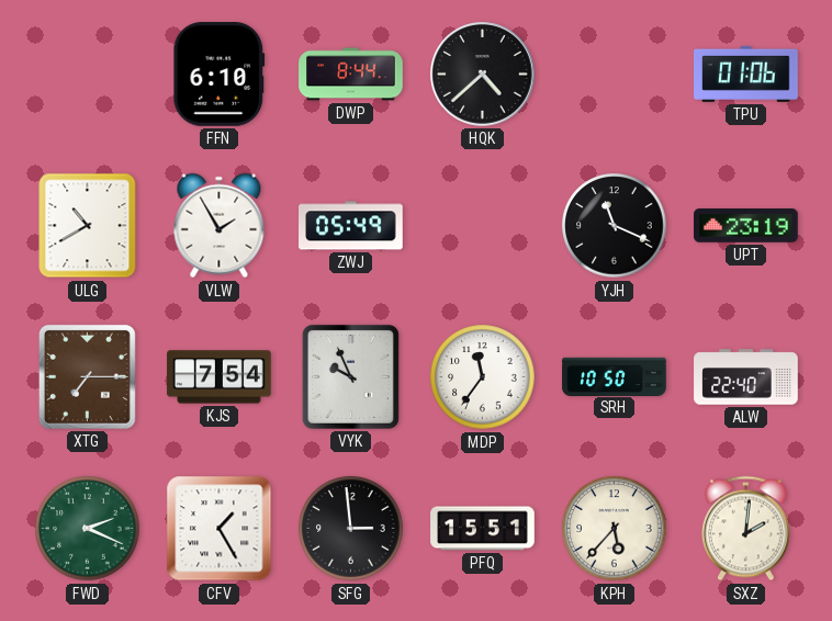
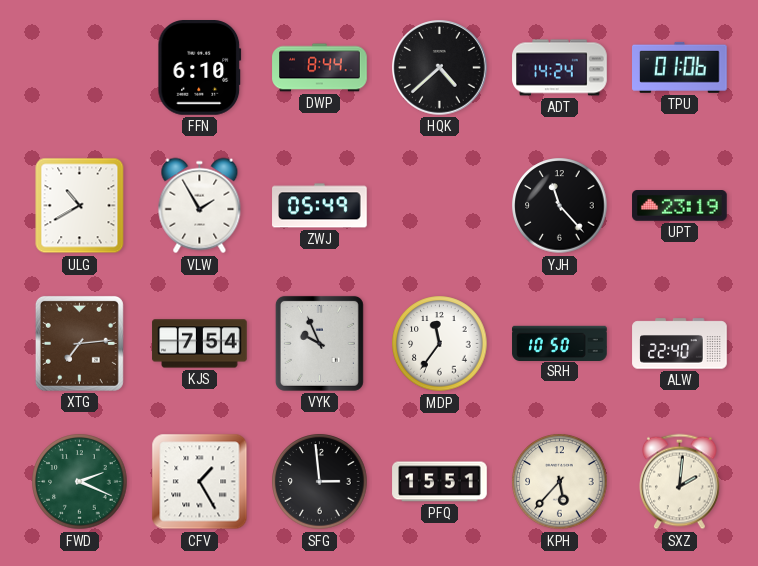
ADT: none -> 14:24
YJH: 11:19 -> 11:23
XTG: 7:15 -> 7:14
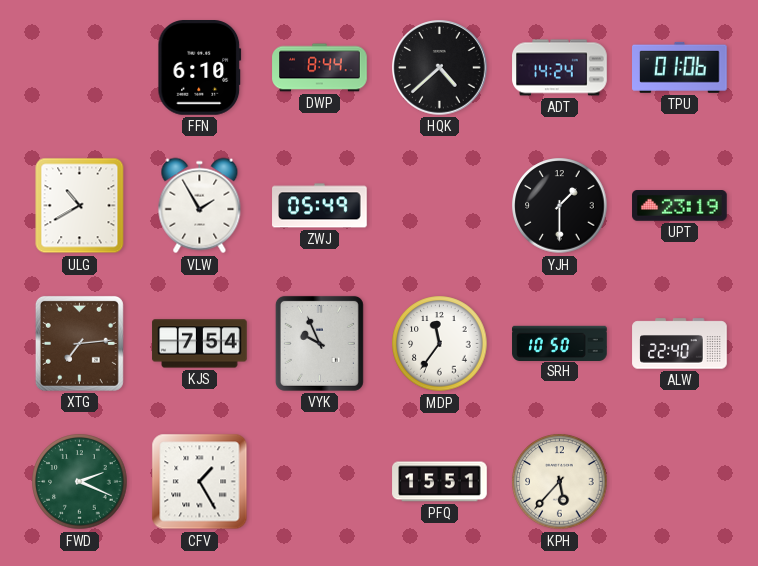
YJH: 11:23 -> 1:30
SFG: 2:59 -> none
SXZ: 2:01 -> none
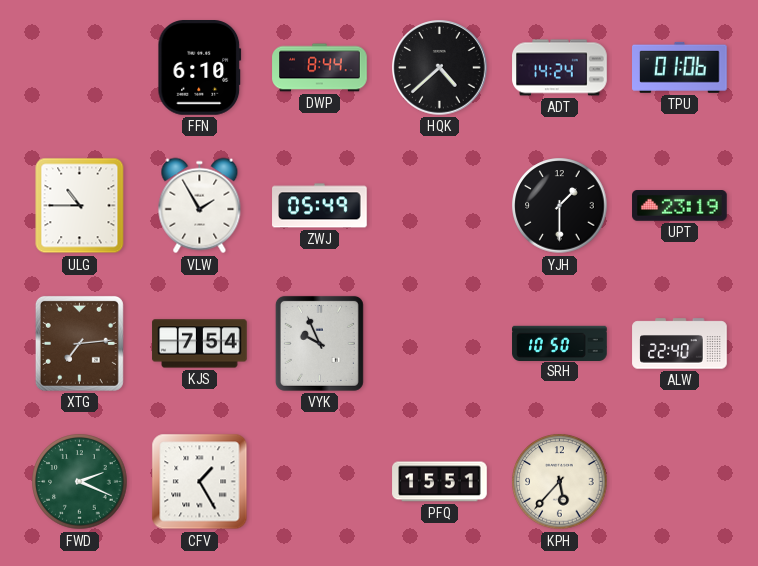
ULG: 10:40 -> 10:45
MDP: 11:36 -> none
